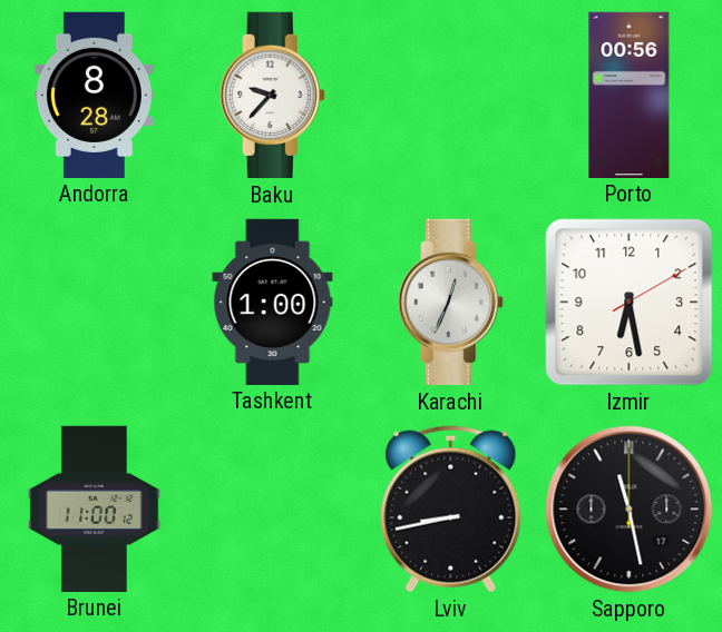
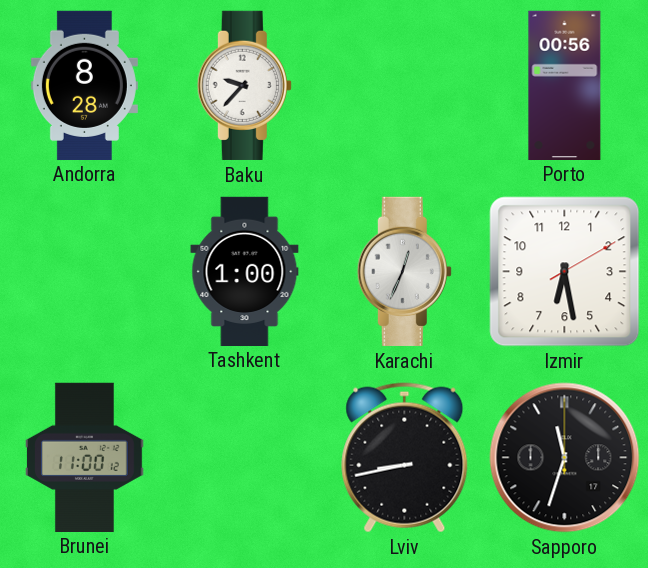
Sapporo: 11:28 -> 11:33
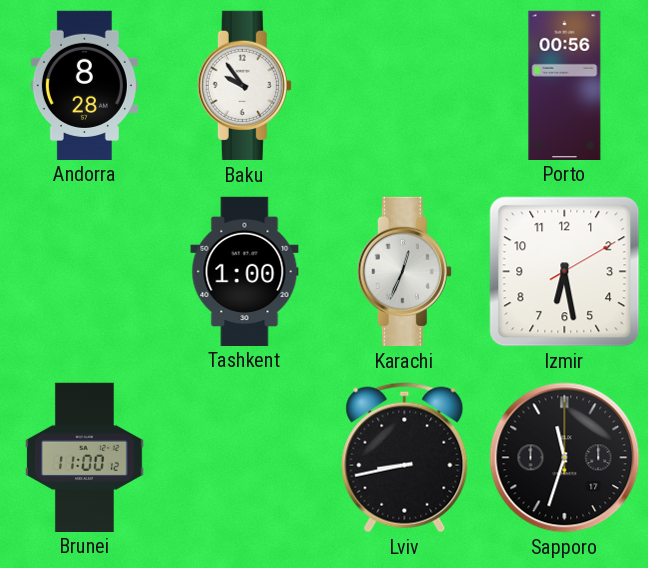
Baku: 9:37 -> 9:54
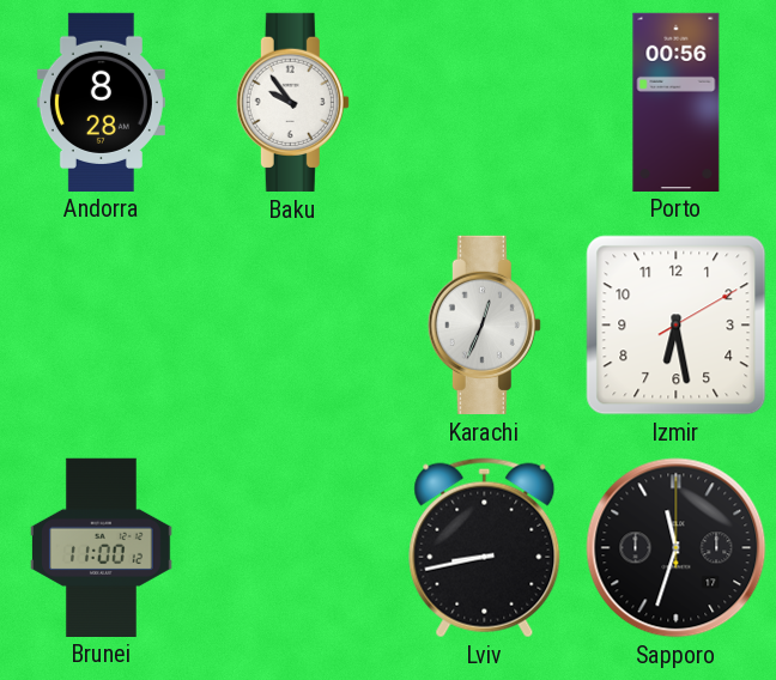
Tashkent: 1:00 -> none
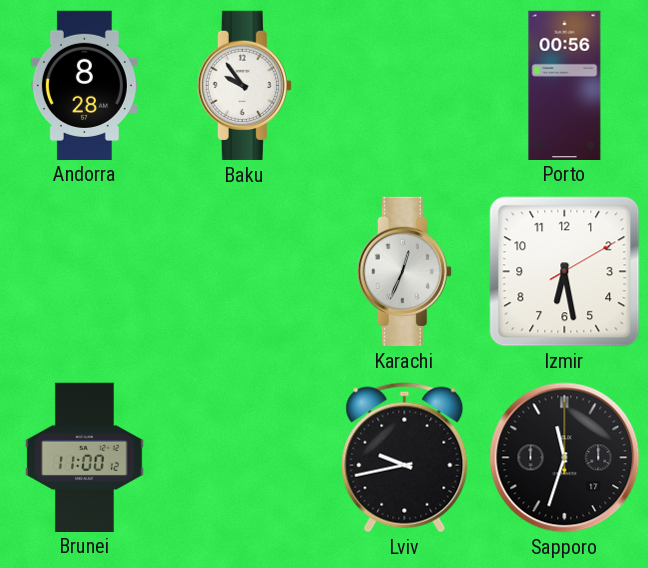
Lviv: 8:43 -> 9:43
